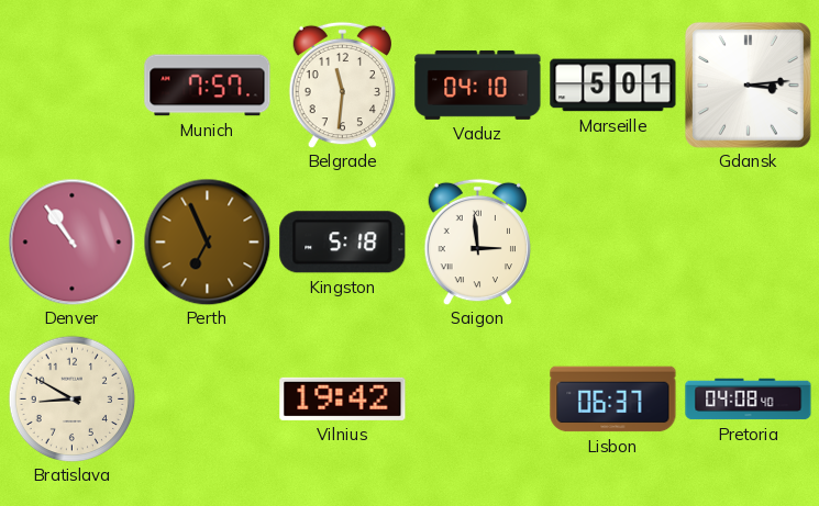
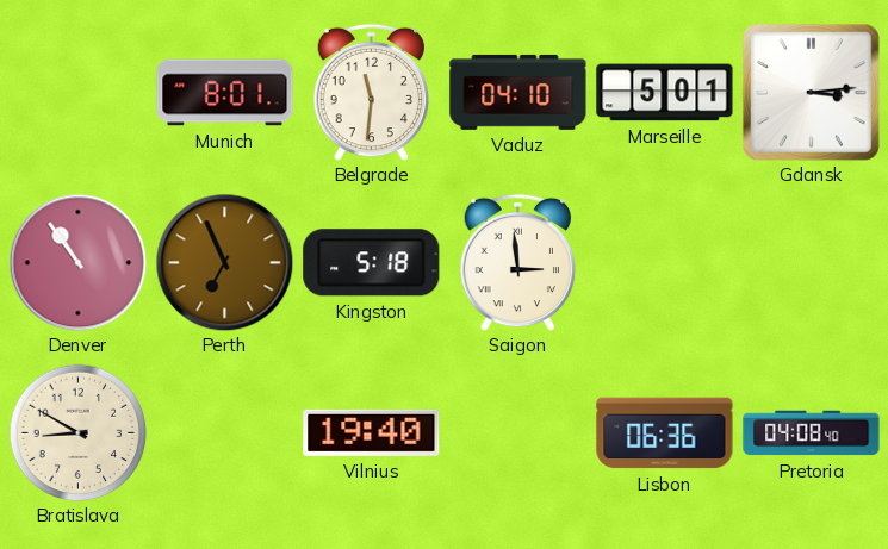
Munich: 7:57 -> 8:01
Vilnius: 19:42 -> 19:40
Lisbon: 06:37 -> 06:36
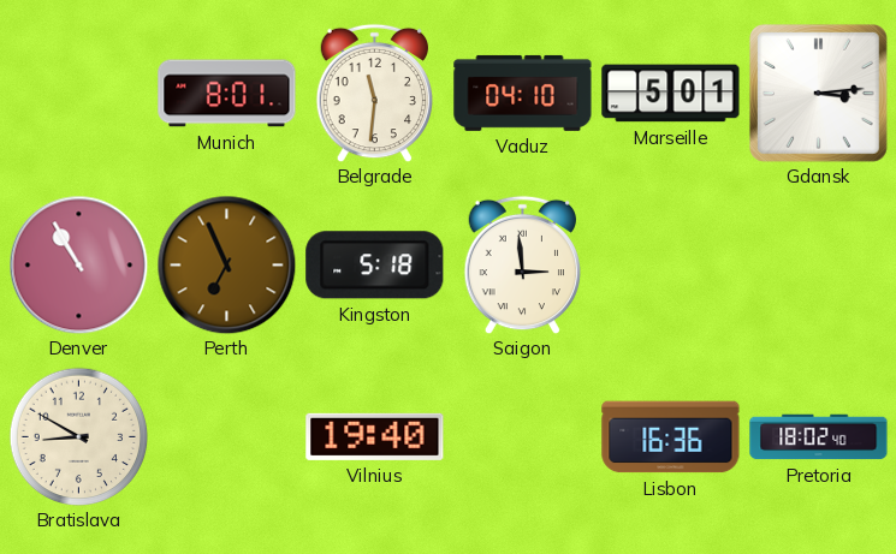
Denver: 10:54 -> 10:55
Lisbon: 06:36 -> 16:36
Pretoria: 04:08 -> 18:02
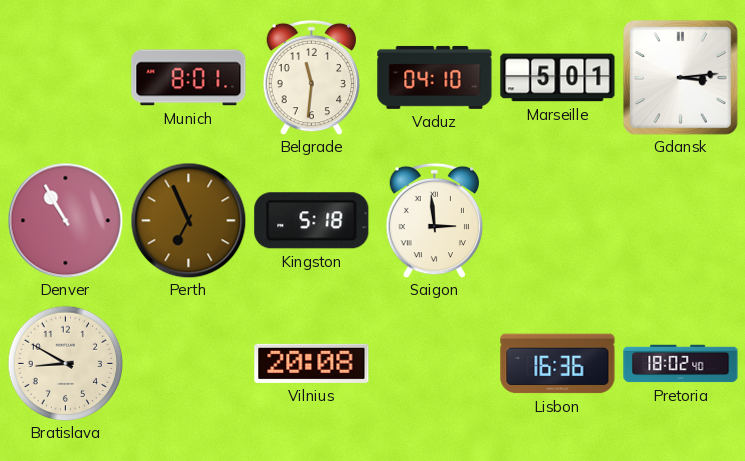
Vilnius: 19:40 -> 20:08
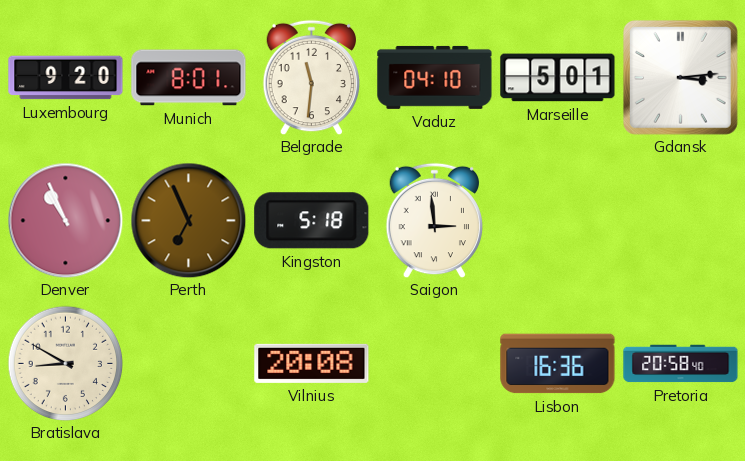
Luxembourg: none -> 9:20
Denver: 10:55 -> 10:56
Pretoria: 18:02 -> 20:58
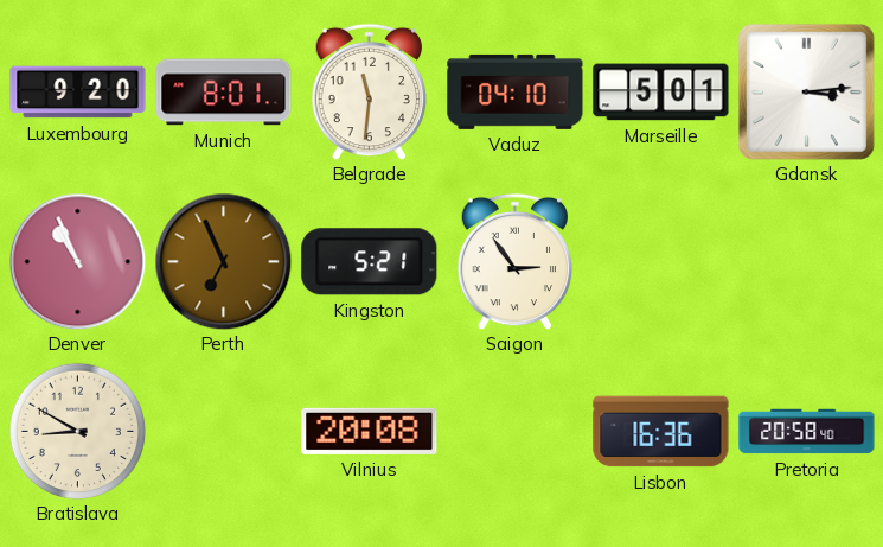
Kingston: 5:18 -> 5:21
Saigon: 2:59 -> 2:54
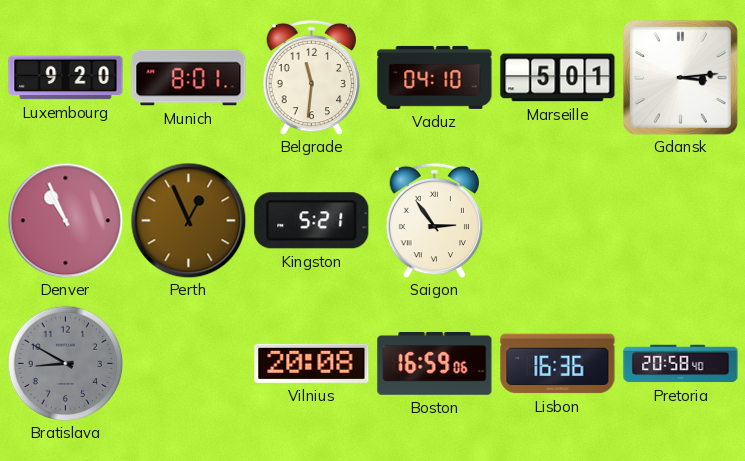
Perth: 6:56 -> 12:56
Bratislava dial: cream -> grey
Boston: none -> 16:59
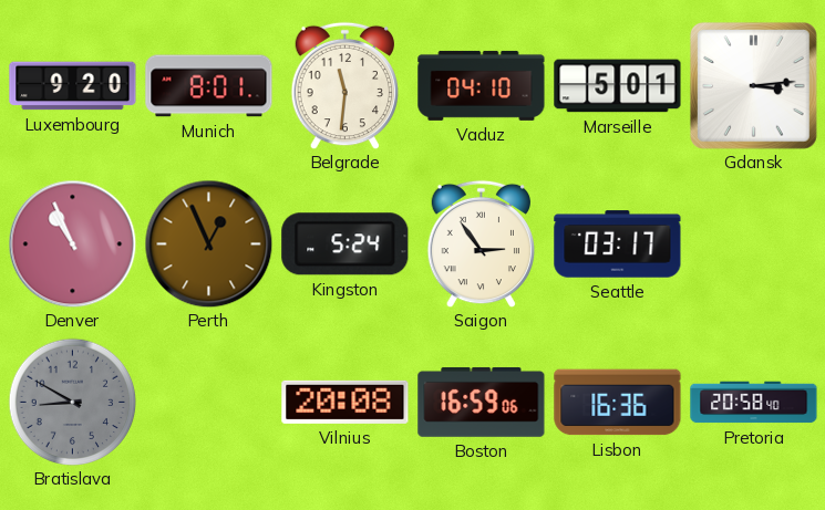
Kingston: 5:21 -> 5:24
Seattle: none -> 03:17
